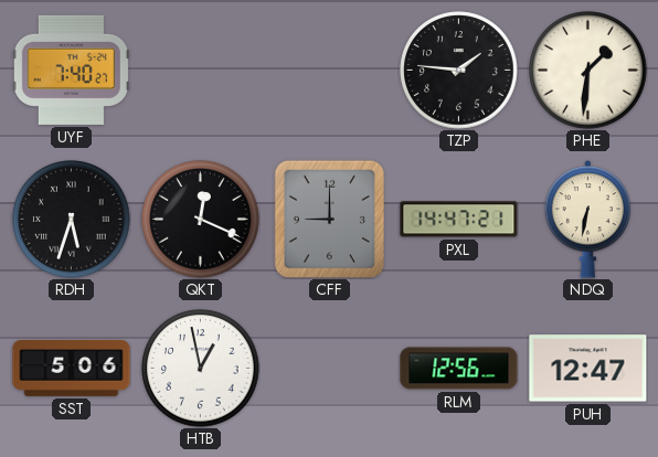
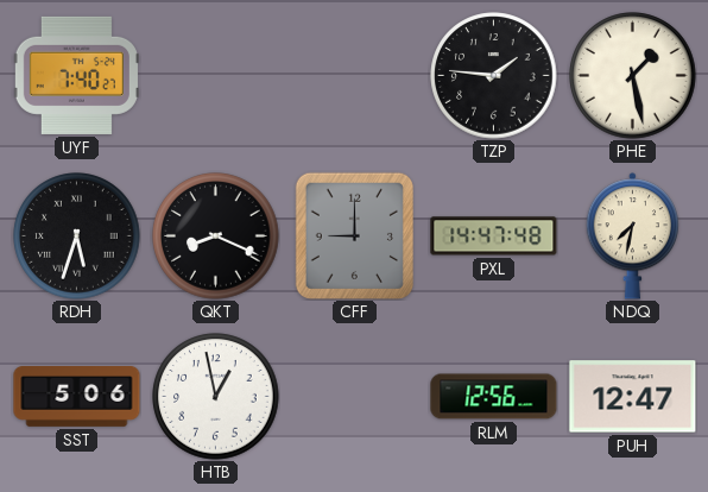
PHE: 1:31 -> 1:28
QKT: 12:19 -> 8:19
PXL: 14:47:21 -> 14:47:48
NDQ: 6:32 -> 7:32
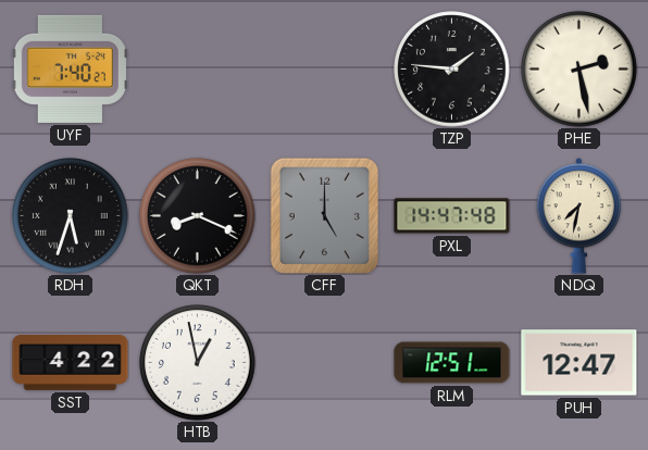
PHE: 1:28 -> 2:28
CFF: 9:00 -> 5:00
SST: 5:06 -> 4:22
RLM: 12:56 -> 12:51
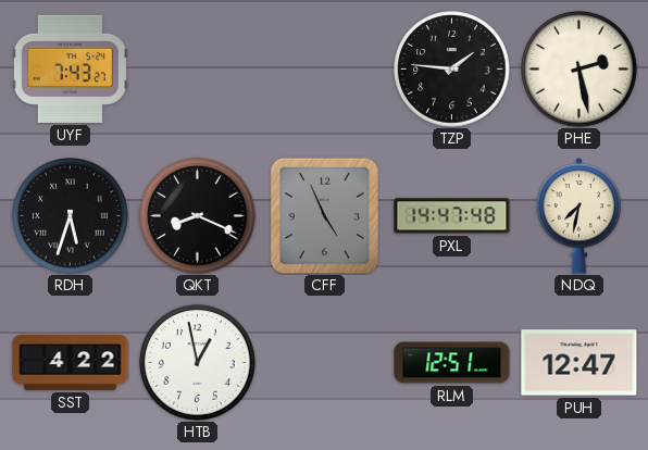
UYF: 7:40 -> 7:43
CFF: 5:00 -> 4:56
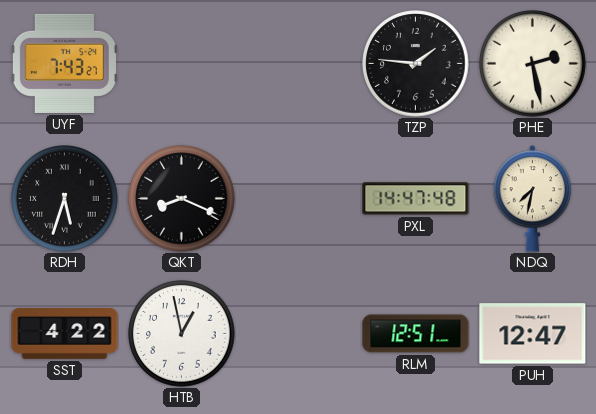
CFF: 4:56 -> none
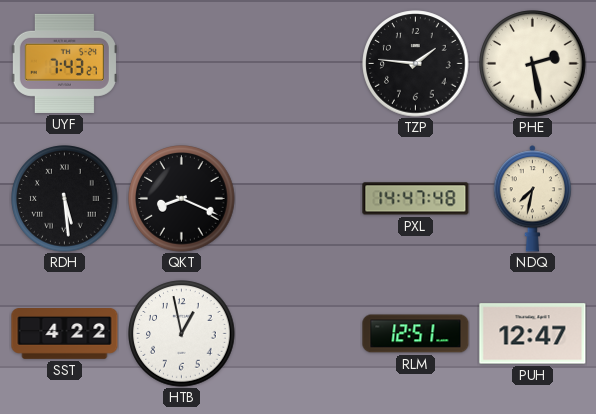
RDH: 5:33 -> 5:29
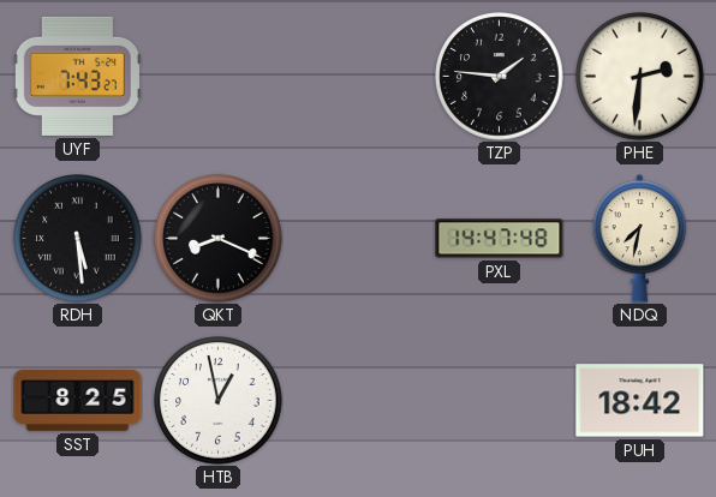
PHE: 2:28 -> 2:31
SST: 4:22 -> 8:25
RLM: 12:51 -> none
PUH: 12:47 -> 18:42
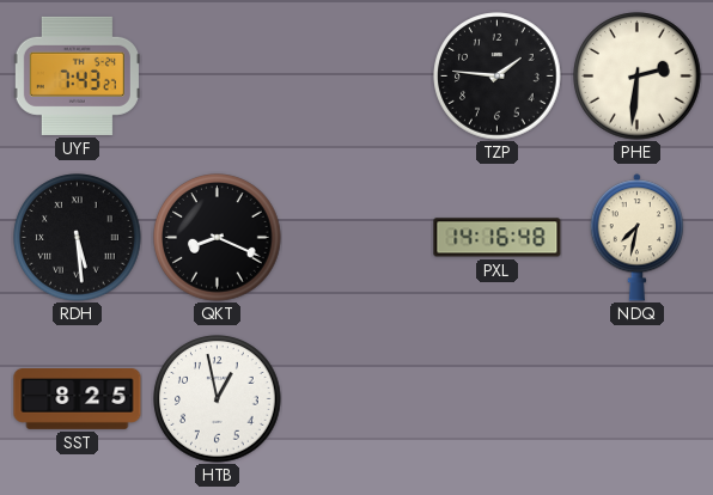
PXL: 14:47 -> 14:16
PUH: 18:42 -> none
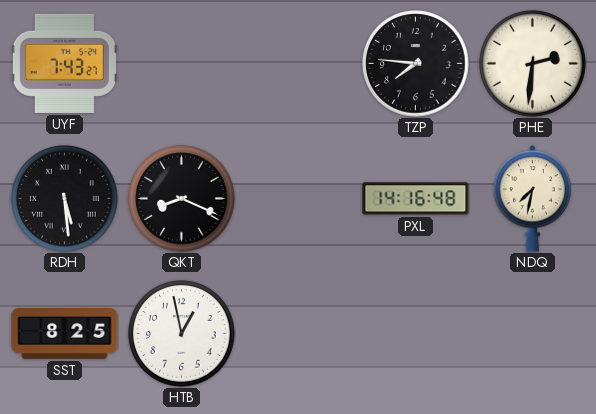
TZP: 1:46 -> 7:46
